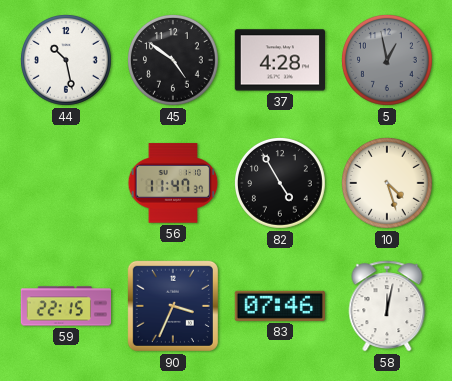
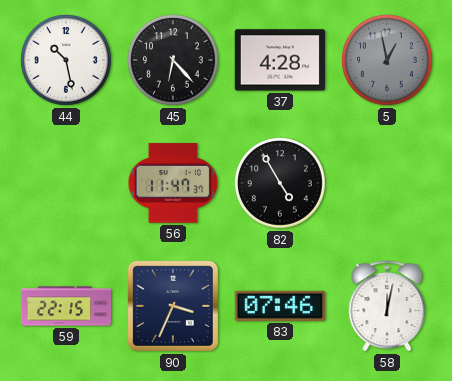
45: 4:51 -> 6:23
10: 4:27 -> none
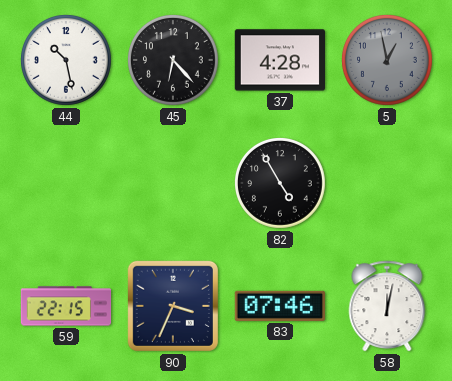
56: 11:47 -> none
